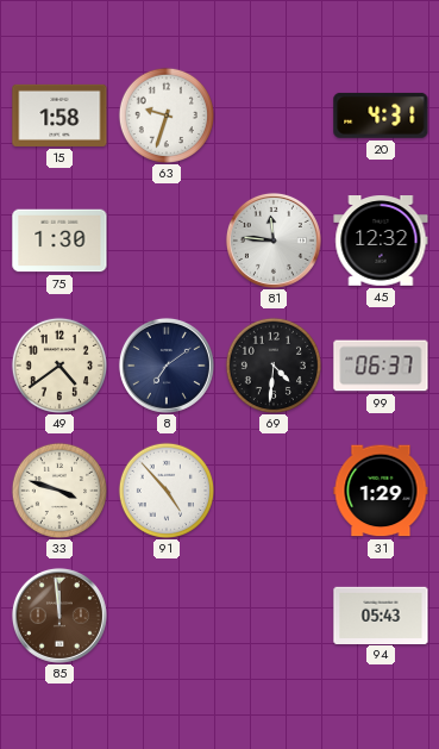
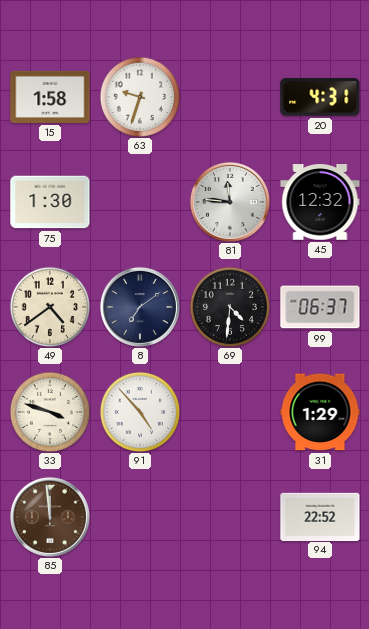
94: 05:43 -> 22:52
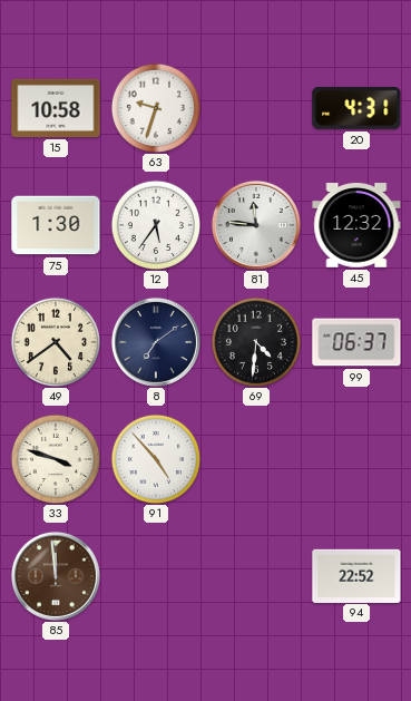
15: 1:58 -> 10:58
12: none -> 5:36
31: 1:29 -> none
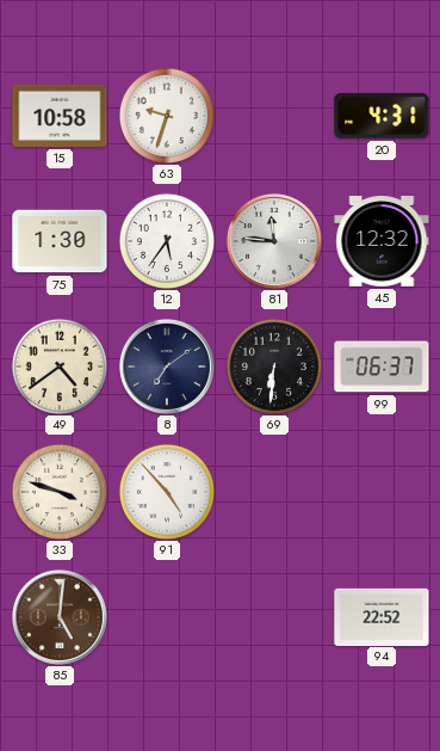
69: 4:31 -> 6:31
85: 11:59 -> 5:01
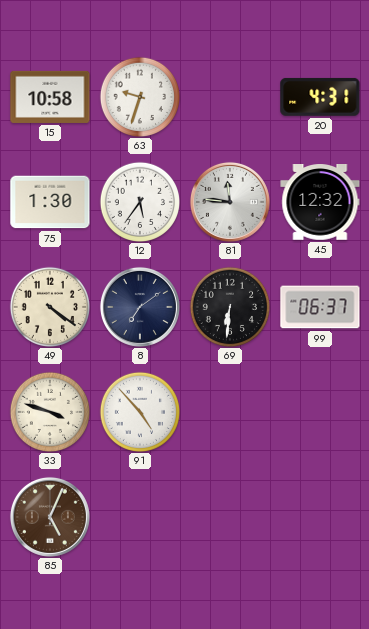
49: 4:39 -> 4:21
85: 5:01 -> 5:04
94: 22:52 -> none
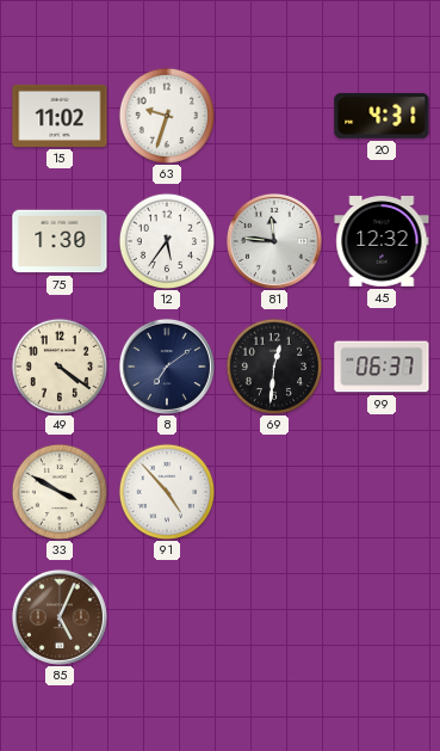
15: 10:58 -> 11:02
69: 6:31 -> 12:31
33: 3:48 -> 3:50
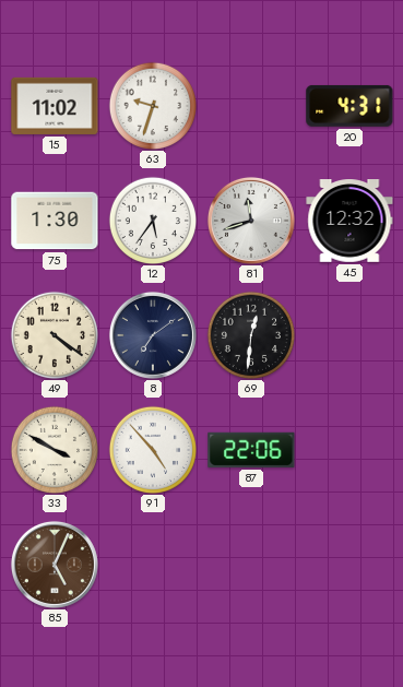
81: 11:46 -> 11:42
99: 06:37 -> none
87: none -> 22:06
